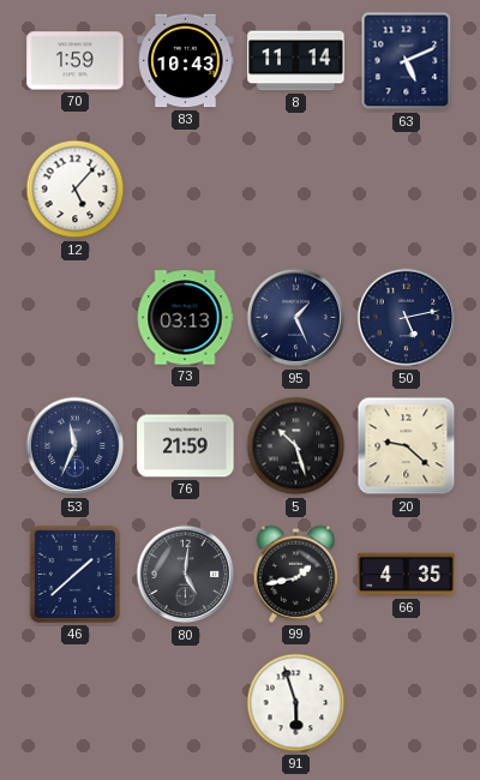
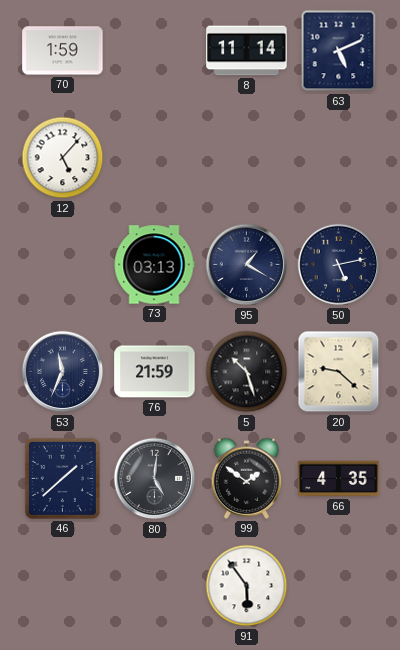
83: 10:43 -> none
95: 1:26 -> 1:20
99: 1:43 -> 1:51
91: 5:57 -> 5:54
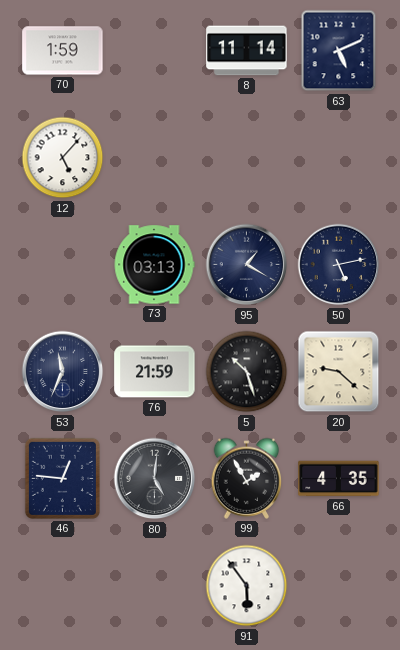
46: 1:38 -> 12:46
99: 1:51 -> 1:55
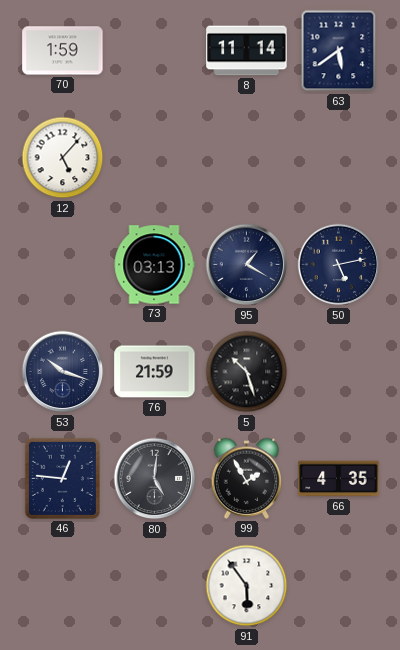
63: 5:11 -> 5:39
53: 11:34 -> 10:18
20: 9:22 -> none
